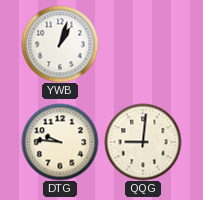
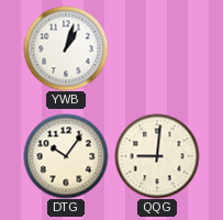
DTG: 9:46 -> 10:06
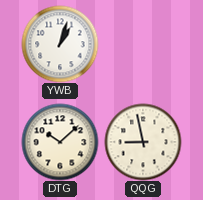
DTG: 10:06 -> 10:08
QQG: 9:01 -> 8:58
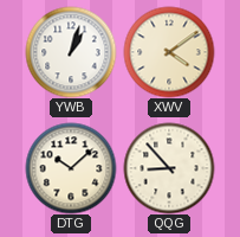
XWV: none -> 4:09
QQG: 8:58 -> 8:53
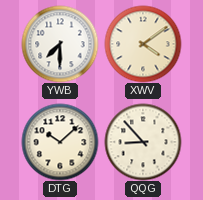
YWB: 1:03 -> 7:30
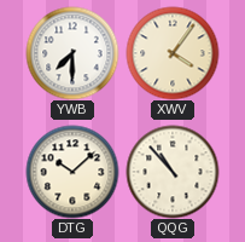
XWV: 4:09 -> 4:06
QQG: 8:53 -> 10:53
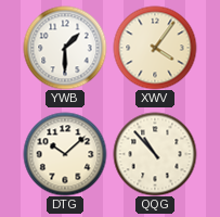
YWB: 7:30 -> 1:30
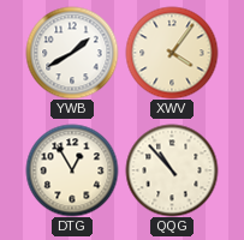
YWB: 1:30 -> 1:40
DTG: 10:08 -> 12:55
